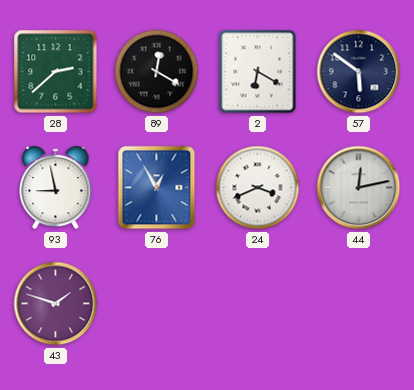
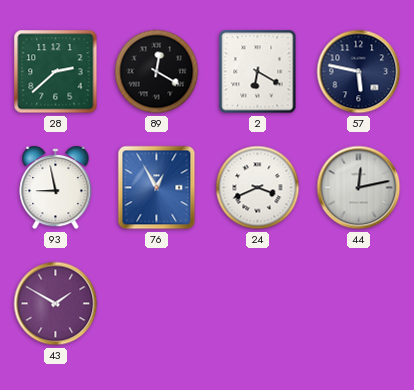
57: 5:51 -> 5:47
43: 1:48 -> 1:50
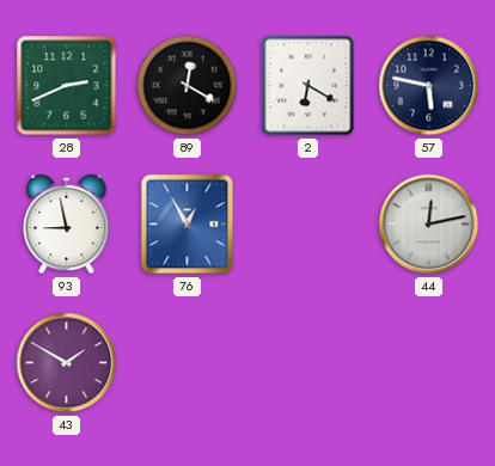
28: 2:38 -> 2:41
24: 3:41 -> none
